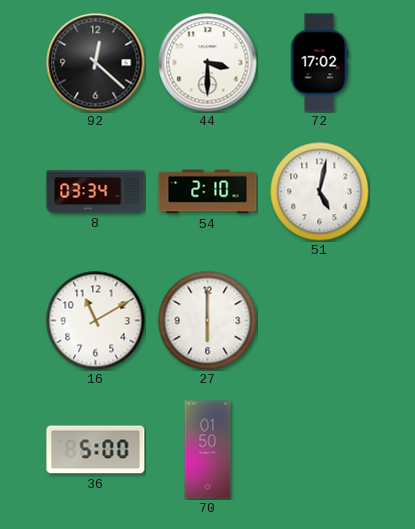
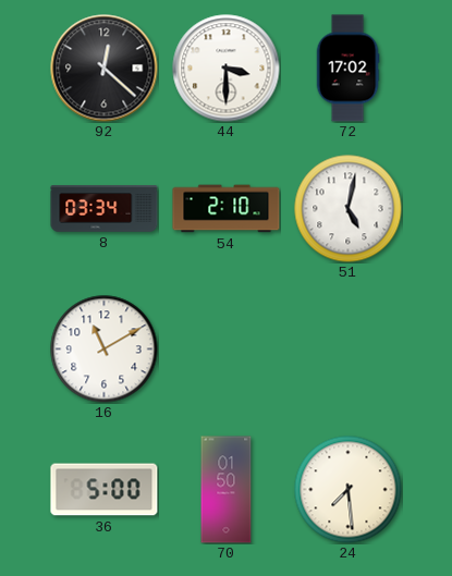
27: 6:00 -> none
24: none -> 7:29
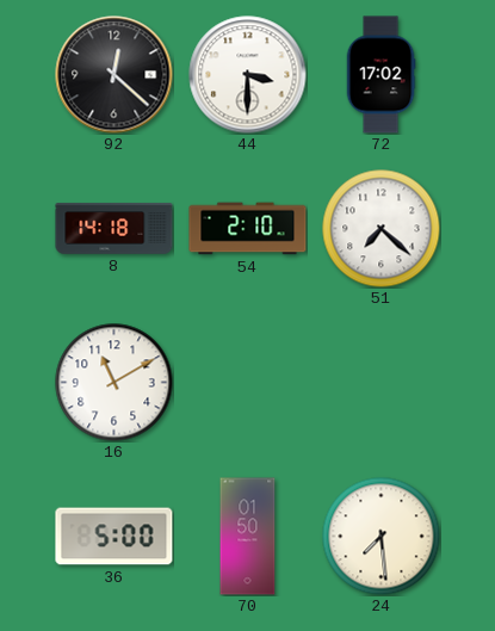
8: 03:34 -> 14:18
51: 5:02 -> 7:22
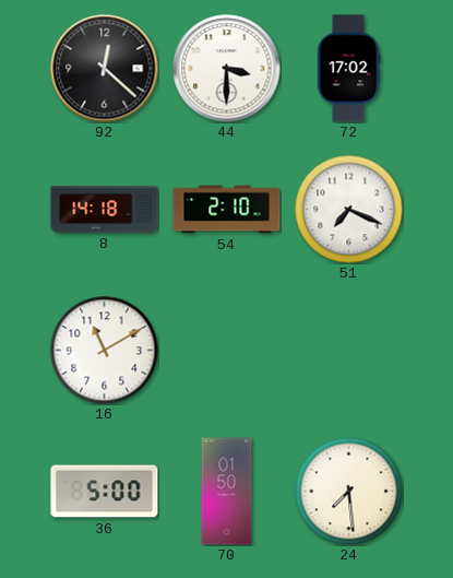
51: 7:22 -> 7:19
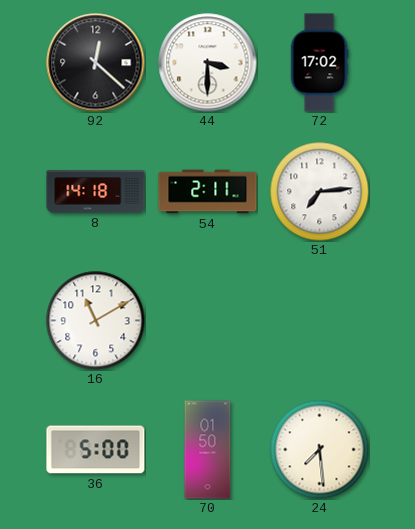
54: 2:10 -> 2:11
51: 7:19 -> 7:14
